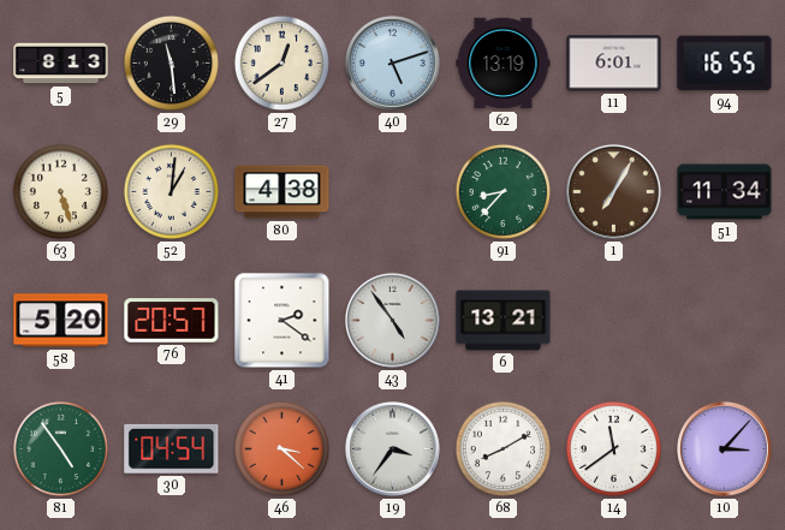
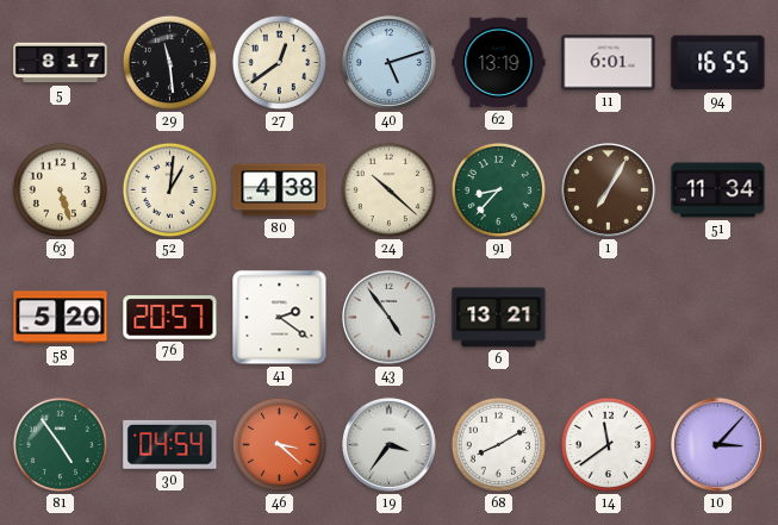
5: 8:13 -> 8:17
24: none -> 10:22
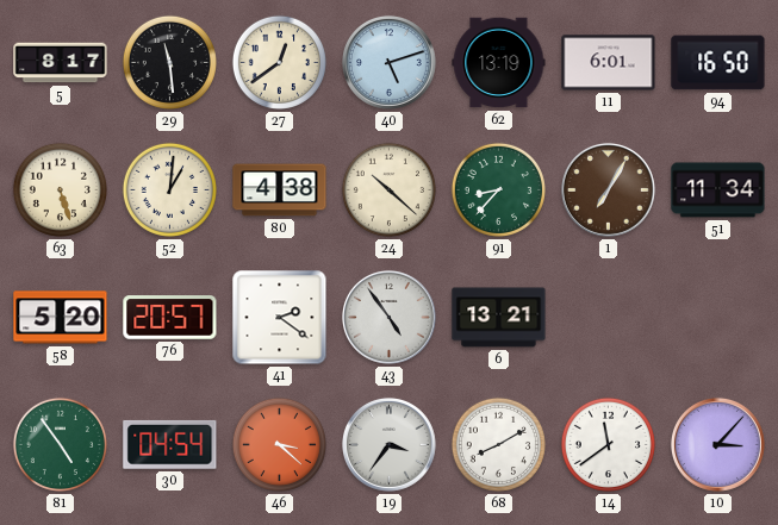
94: 16:55 -> 16:50
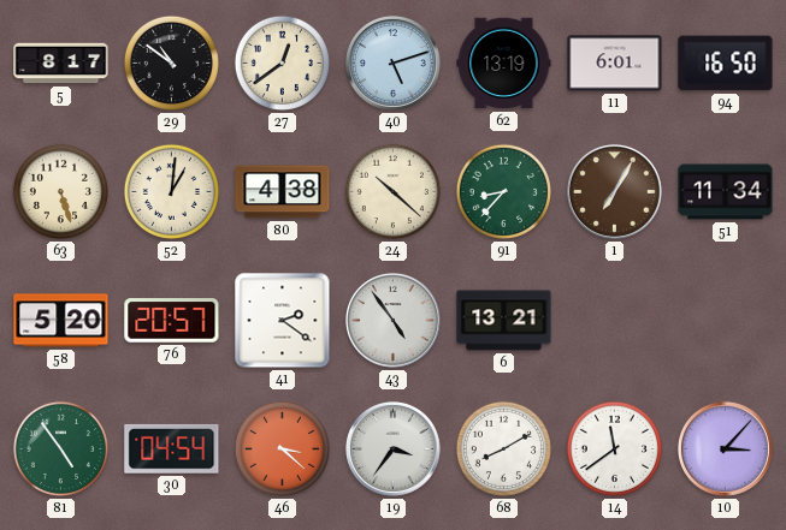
29: 11:29 -> 10:51
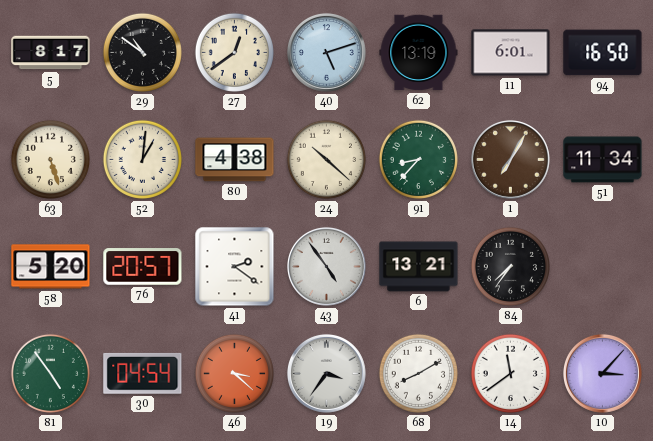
84: none -> 7:36
